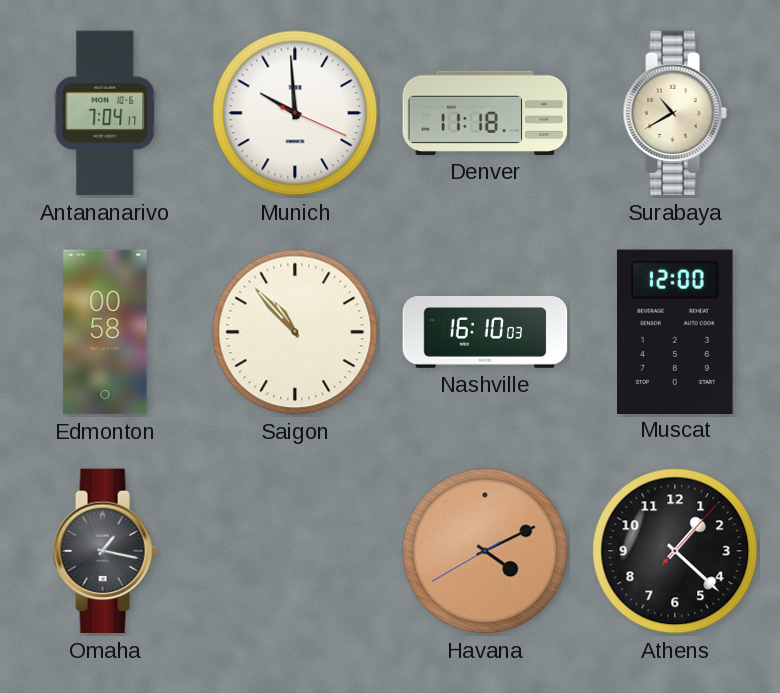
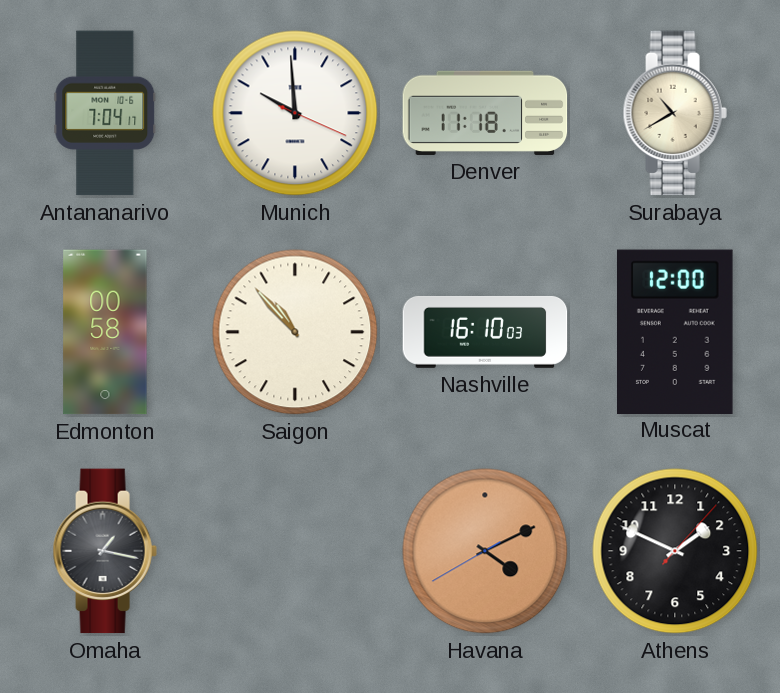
Athens: 1:22 -> 1:49
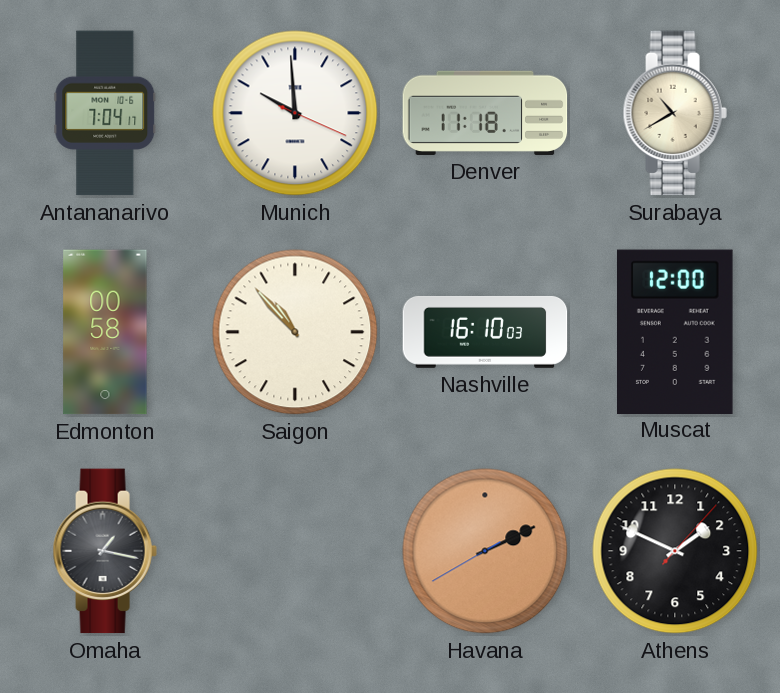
Havana: 4:10 -> 2:10
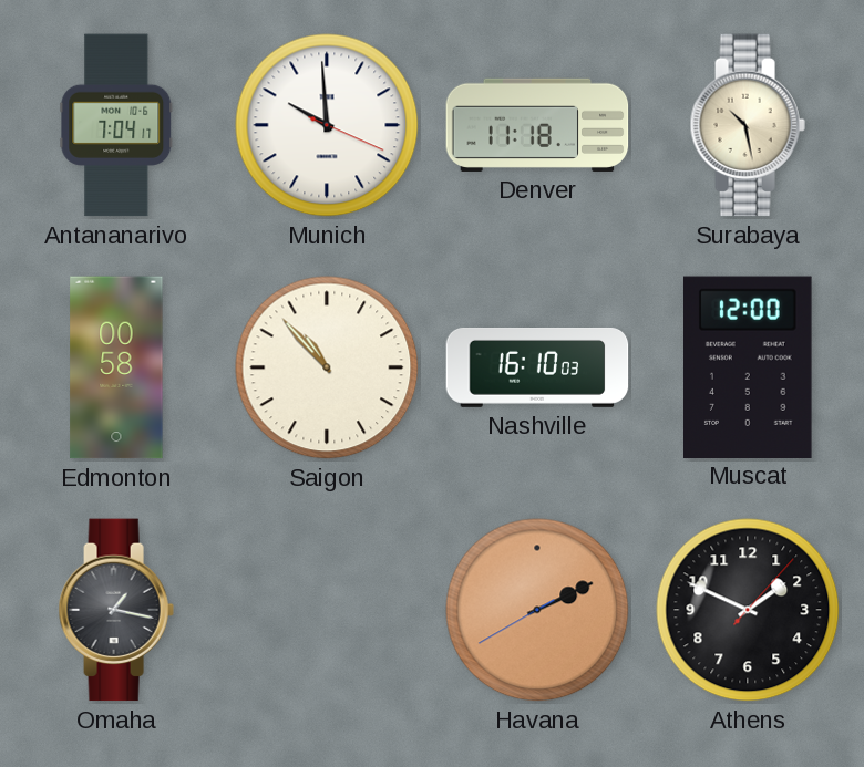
Surabaya: 10:40 -> 10:28
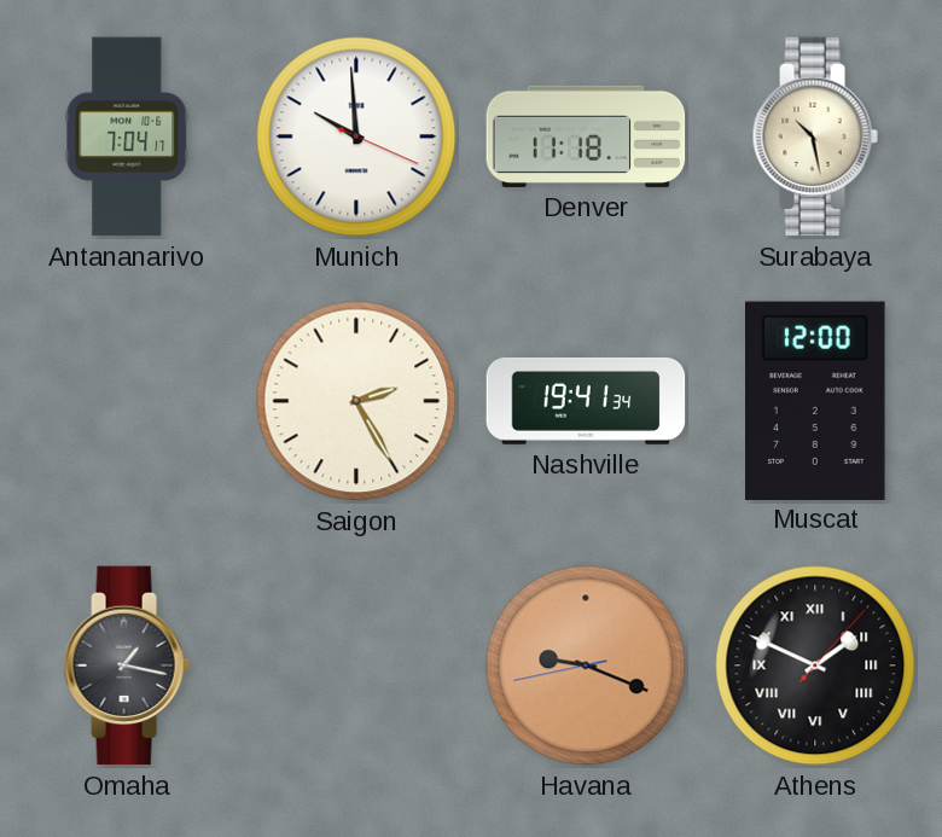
Edmonton: 00:58 -> none
Saigon: 10:53 -> 2:25
Nashville: 16:10 -> 19:41
Havana: 2:10 -> 9:18
Athens numerals: Arabic -> Roman
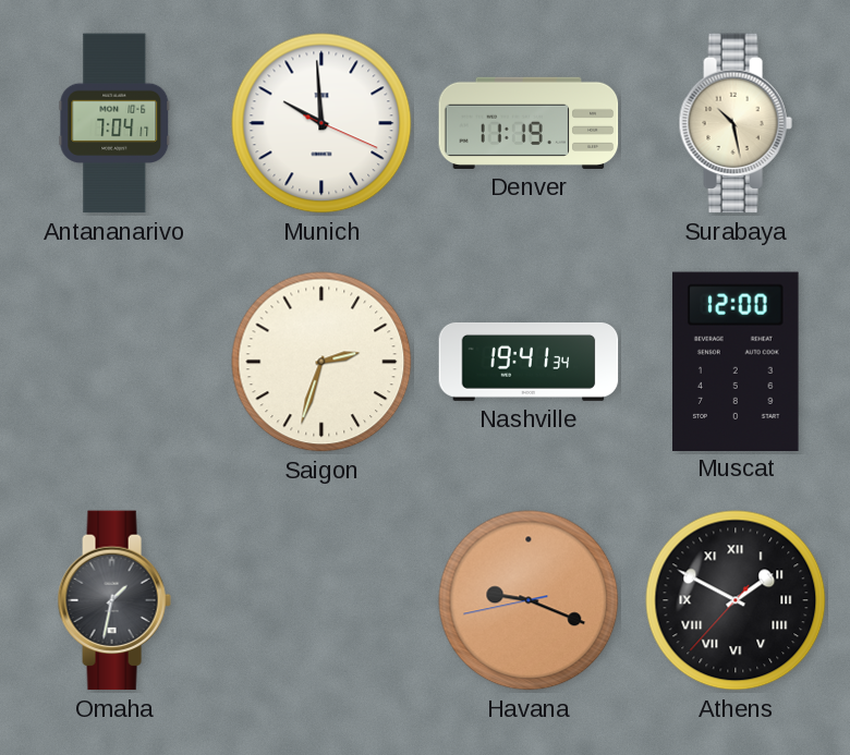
Denver: 11:18 -> 11:19
Saigon: 2:25 -> 2:33
Omaha: 1:17 -> 1:32
Athens: 1:49:07 -> 1:49:37
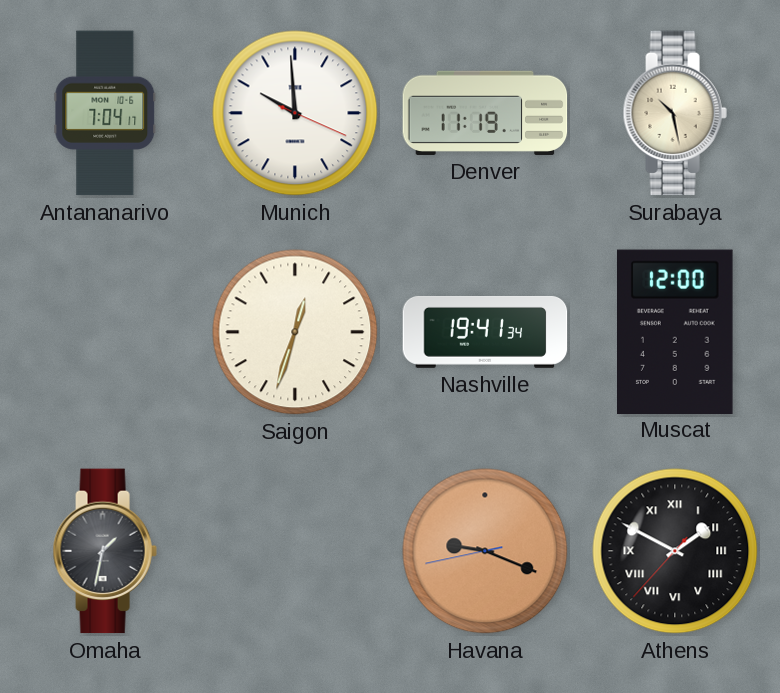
Saigon: 2:33 -> 12:33
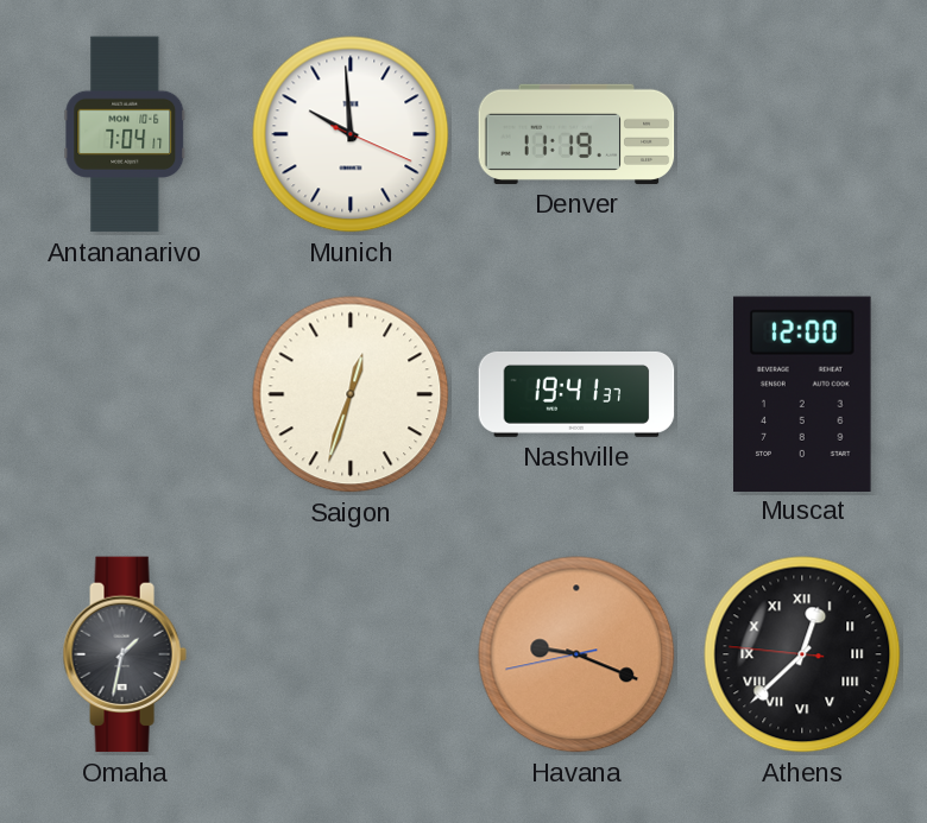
Surabaya: 10:28 -> none
Nashville: 19:41:34 -> 19:41:37
Athens: 1:49 -> 12:37
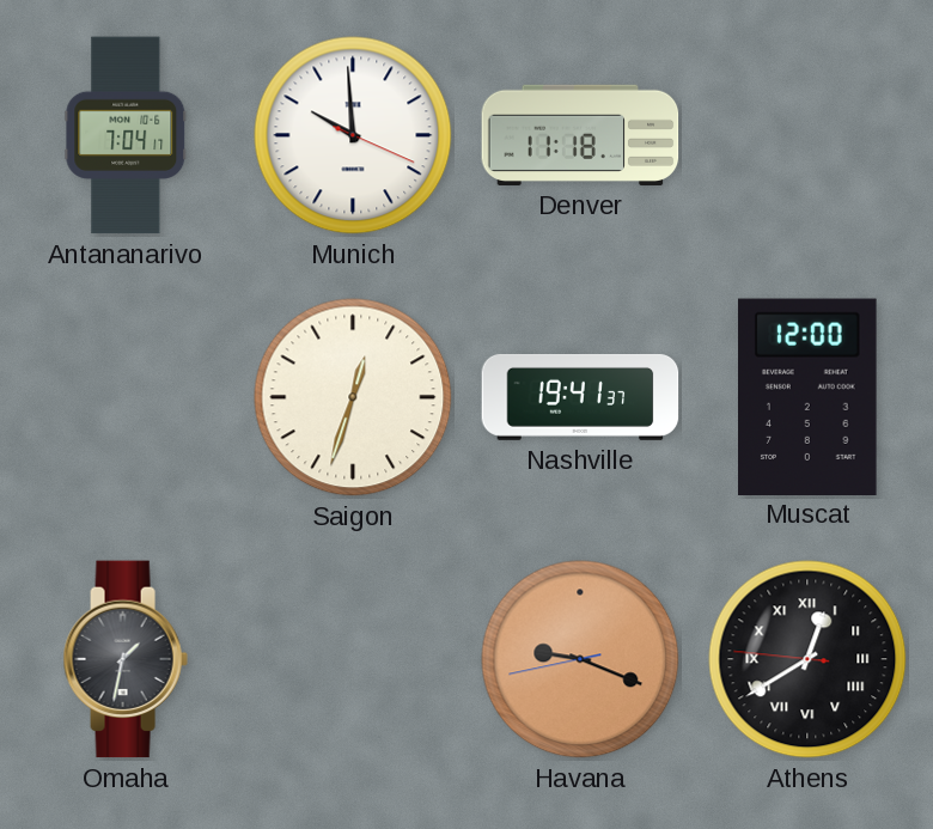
Denver: 11:19 -> 11:18
Athens: 12:37 -> 12:39
